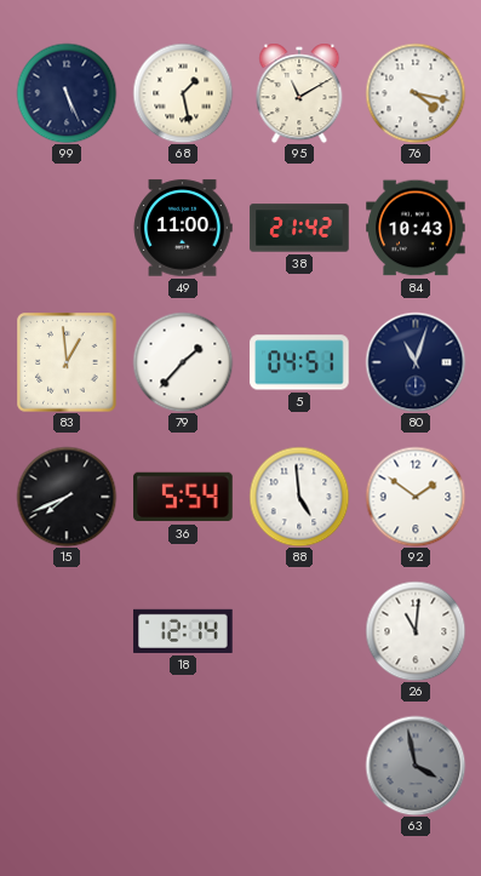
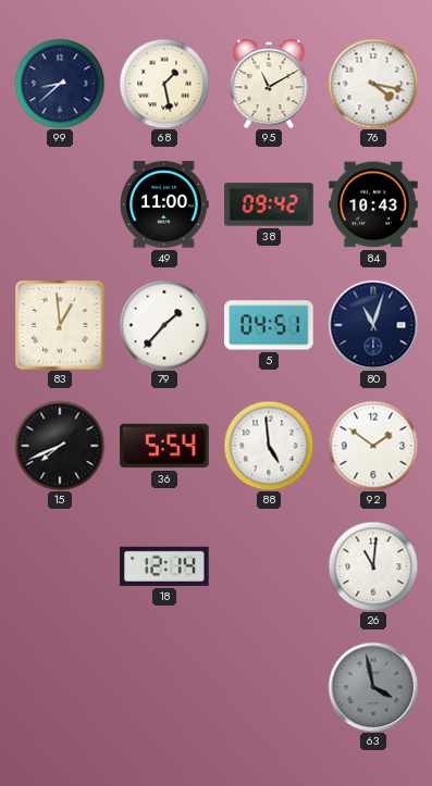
99: 5:26 -> 8:38
38: 21:42 -> 09:42
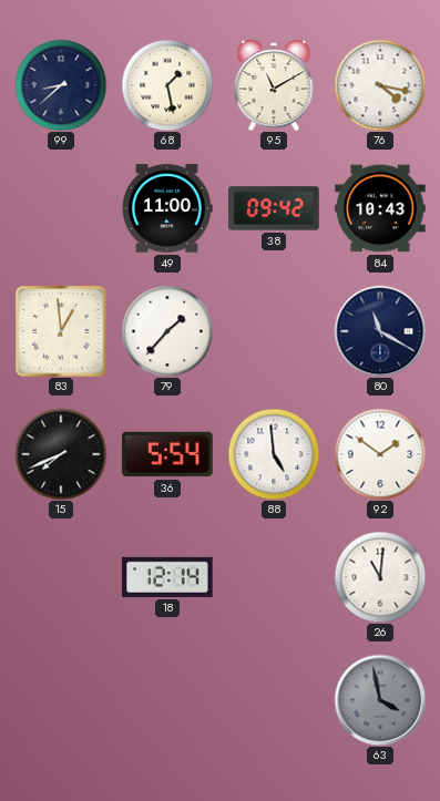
5: 04:51 -> none
80: 11:03 -> 11:20
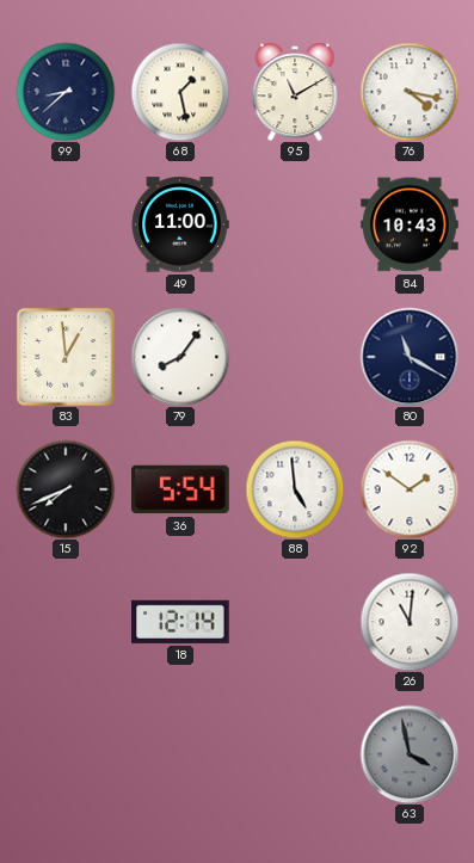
38: 09:42 -> none
79: 1:37 -> 8:06
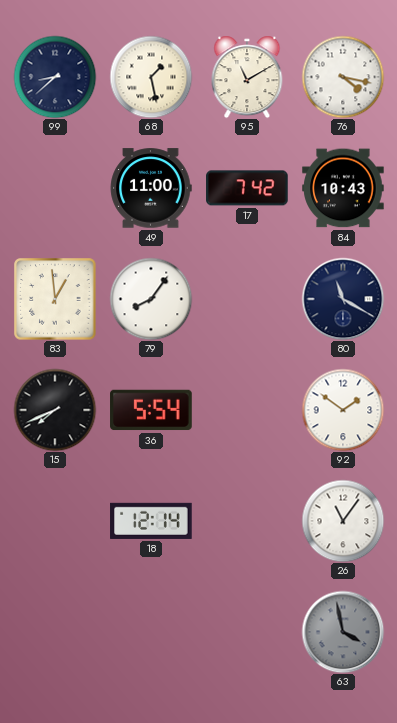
17: none -> 7:42
88: 4:59 -> none
26: 11:01 -> 11:06
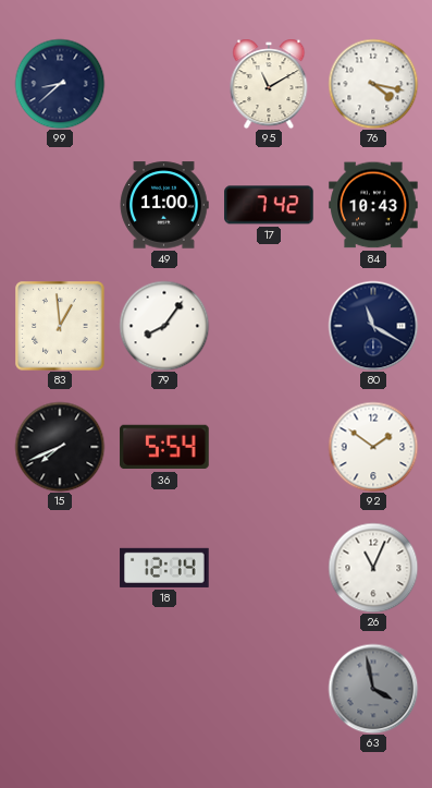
68: 1:28 -> none
26: 11:06 -> 11:04
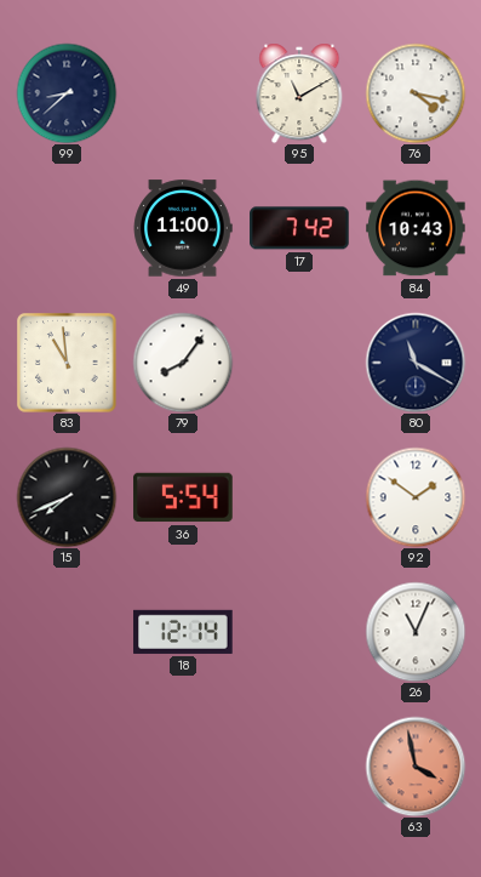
83: 12:59 -> 10:59
63 dial: grey -> salmon
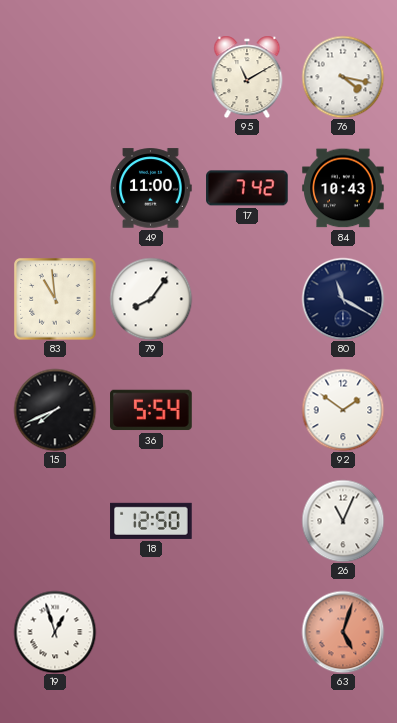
99: 8:38 -> none
18: 12:14 -> 12:50
19: none -> 12:57
63: 3:58 -> 5:03
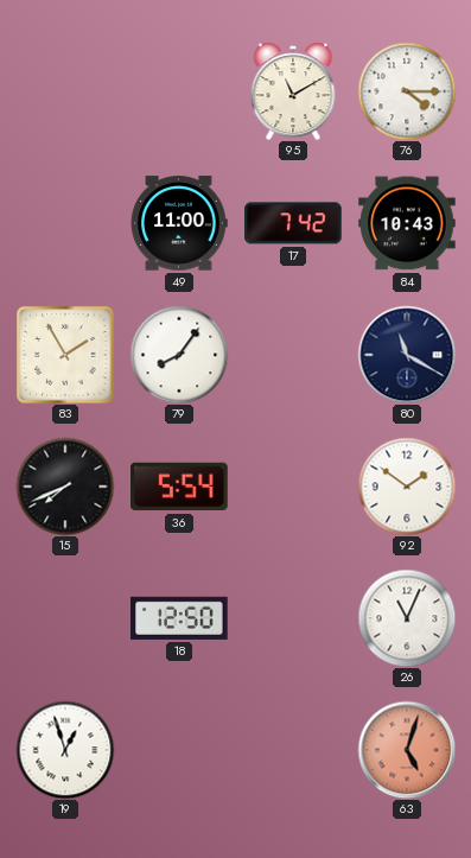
76: 4:17 -> 4:15
83: 10:59 -> 1:55
